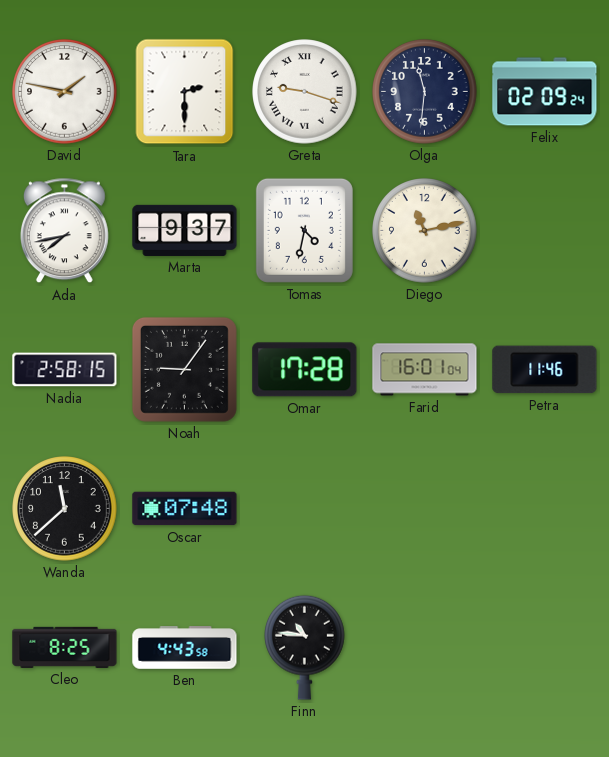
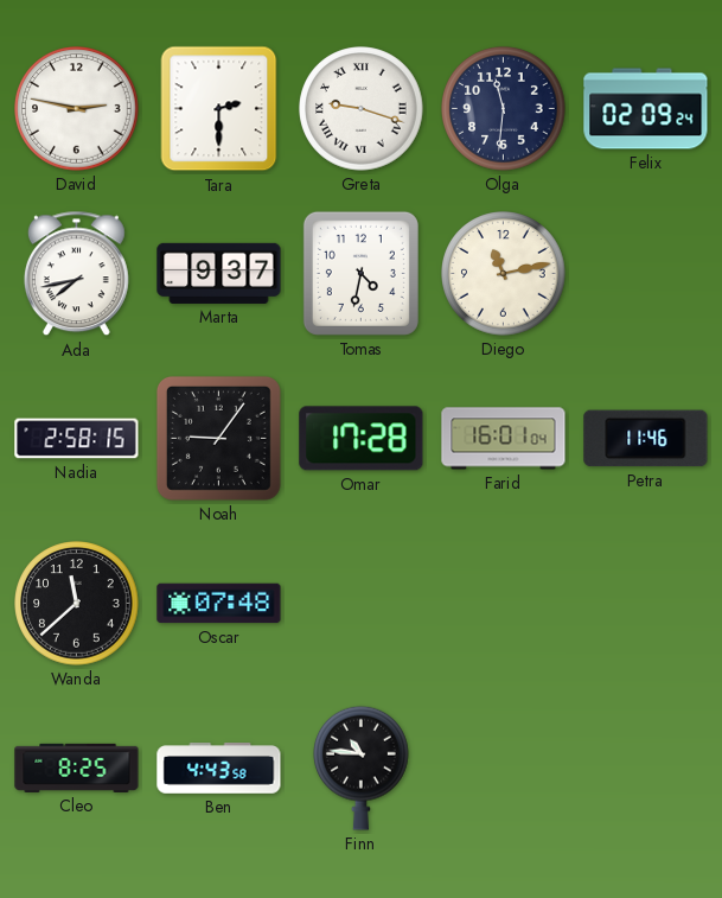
David: 1:47 -> 2:47
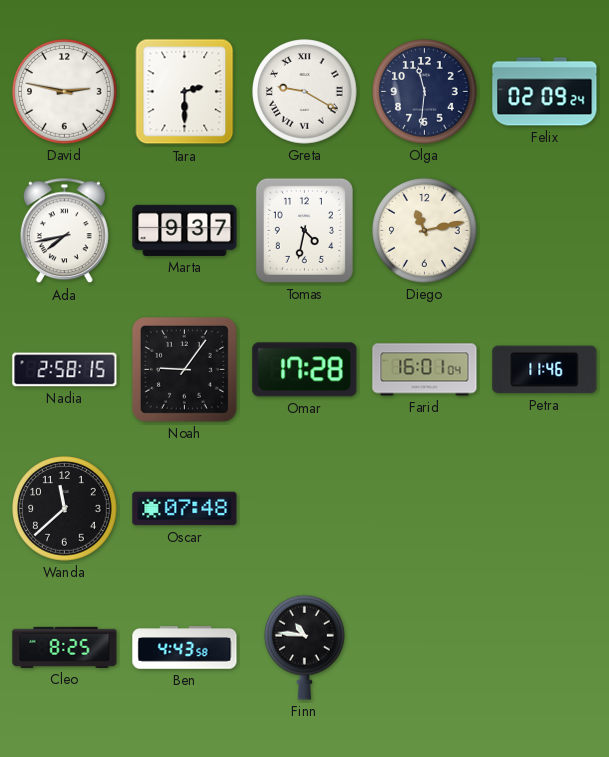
Greta: 9:18 -> 9:20
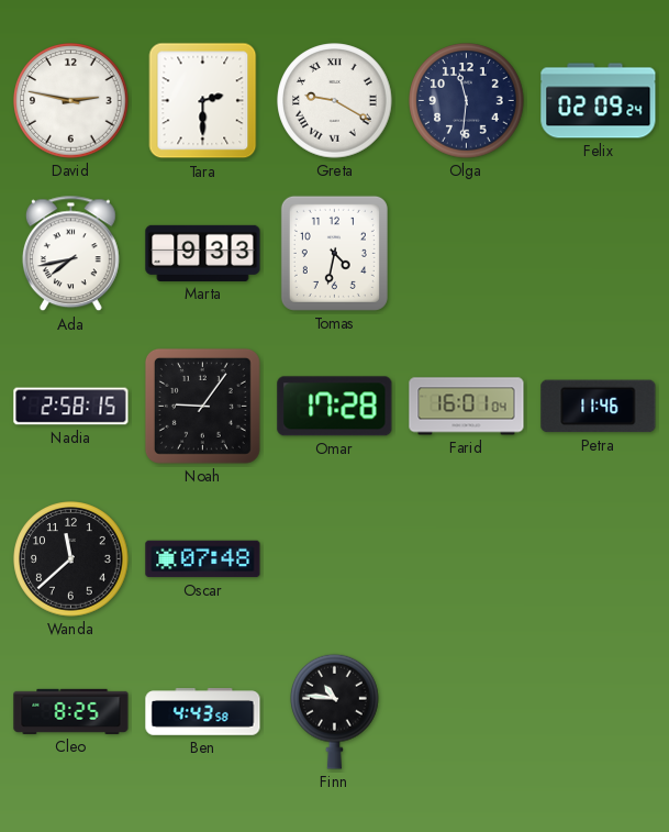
Marta: 9:37 -> 9:33
Diego: 11:13 -> none
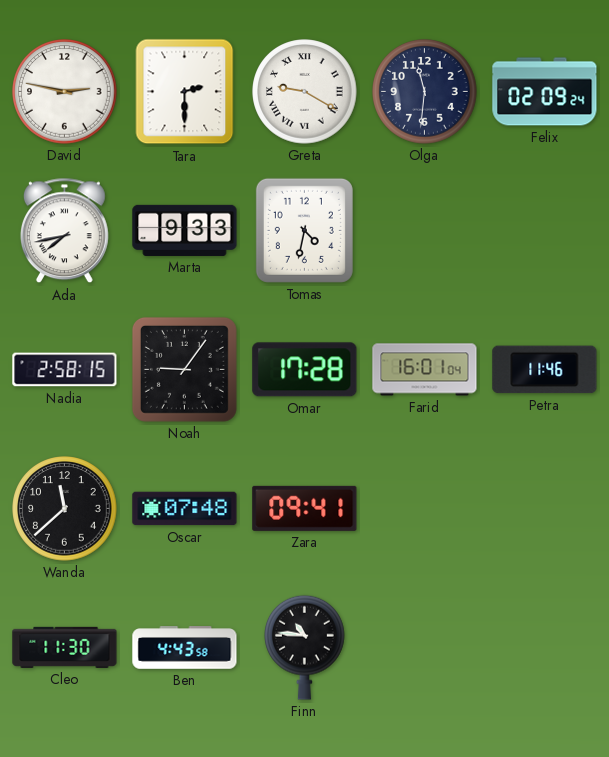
Zara: none -> 09:41
Cleo: 8:25 -> 11:30
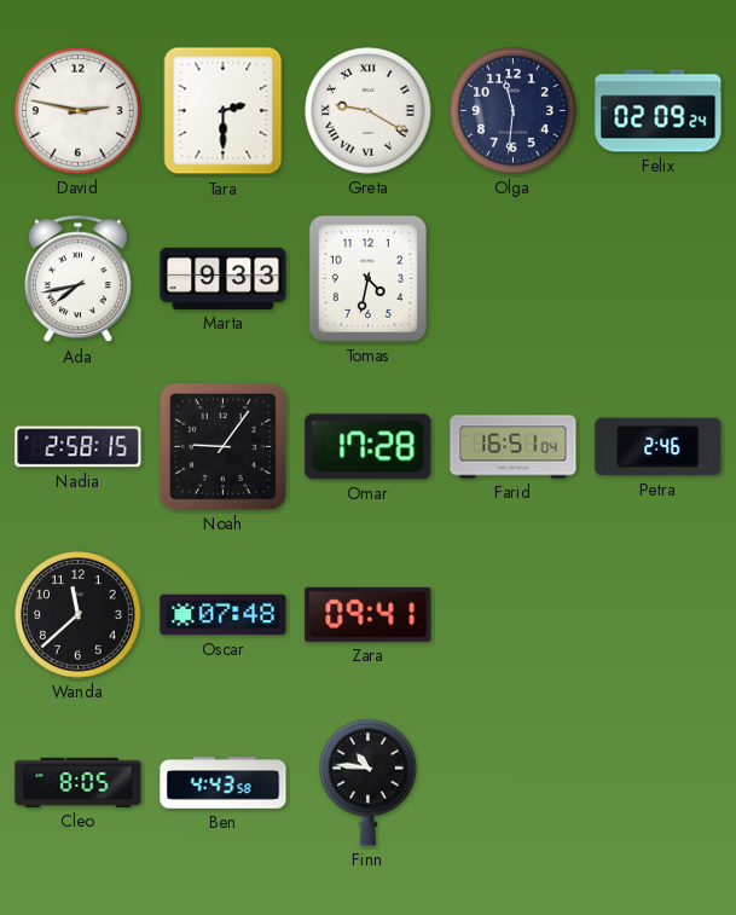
Farid: 16:01 -> 16:51
Petra: 11:46 -> 2:46
Cleo: 11:30 -> 8:05
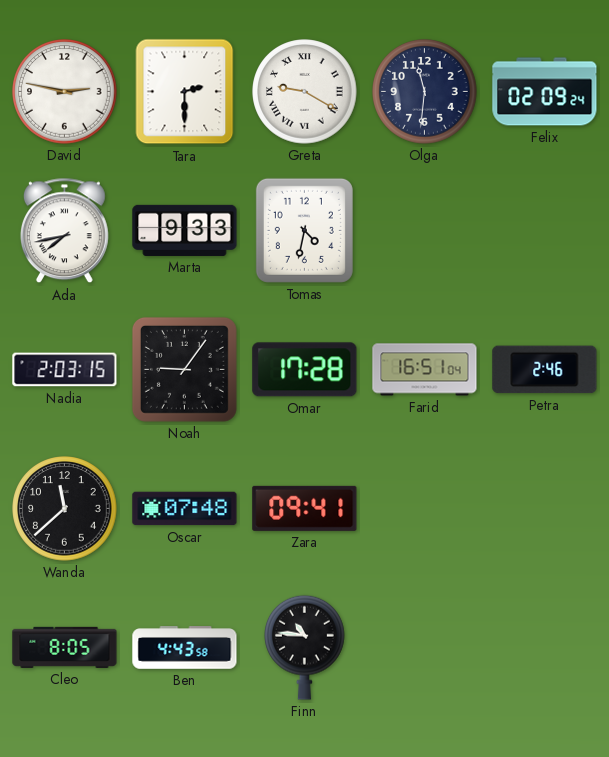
Nadia: 2:58 -> 2:03
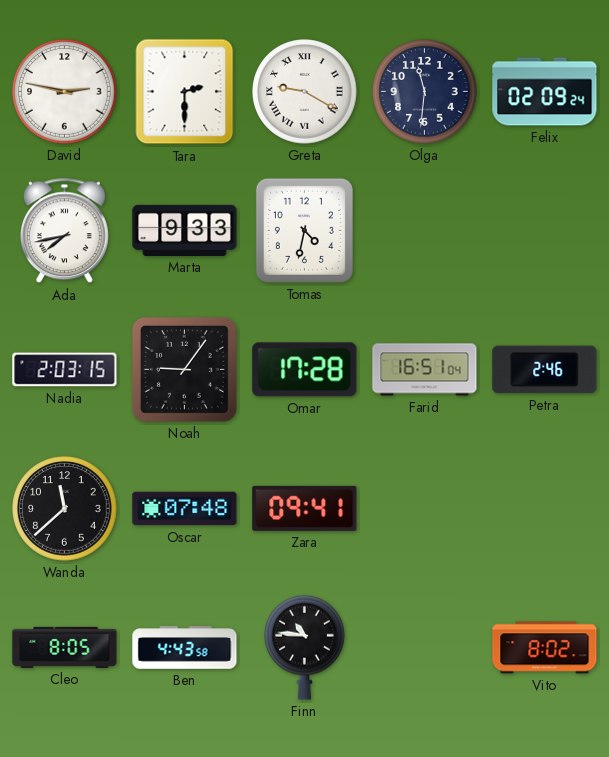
Vito: none -> 8:02
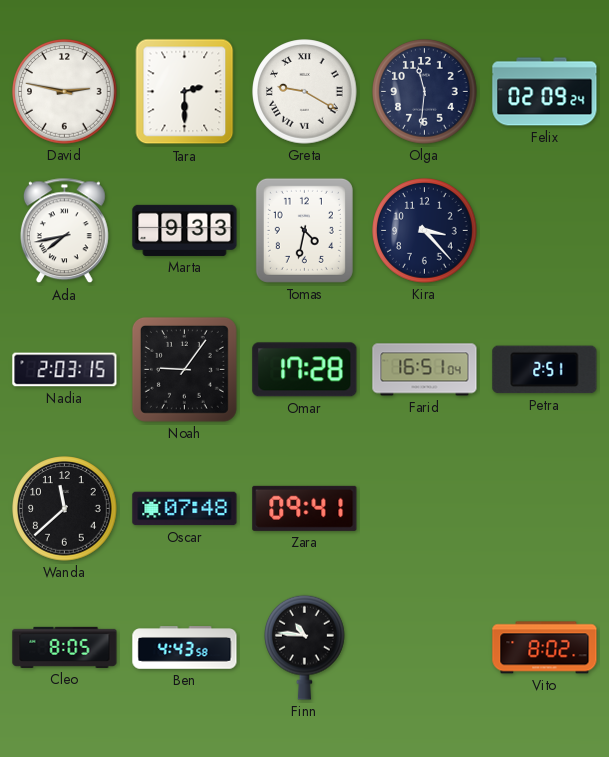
Kira: none -> 3:23
Petra: 2:46 -> 2:51
